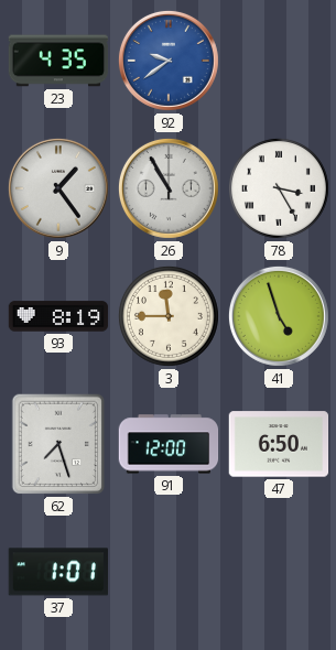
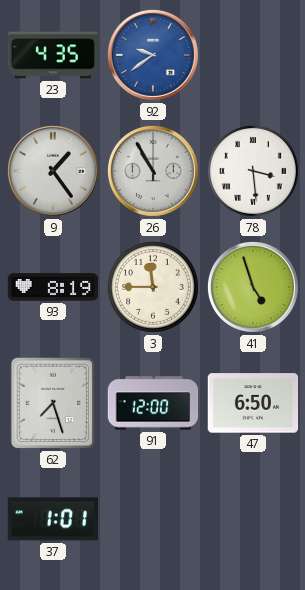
78: 3:25 -> 3:29
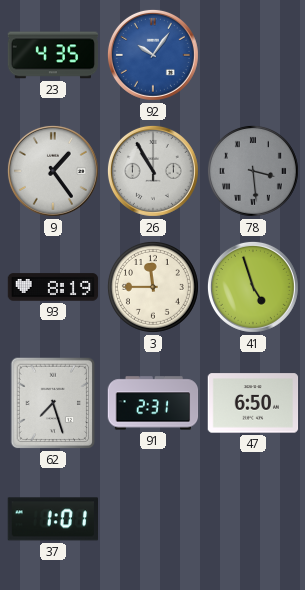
92: 9:39 -> 10:06
78 dial: white -> grey
91: 12:00 -> 2:31
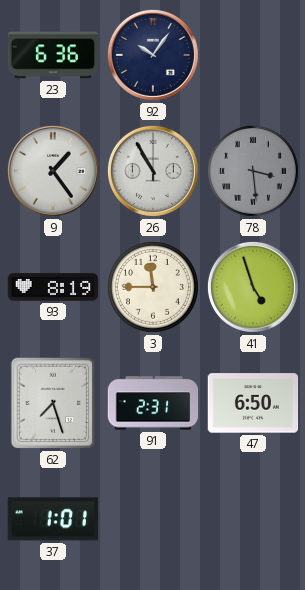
23: 4:35 -> 6:36
92 dial: blue -> navy
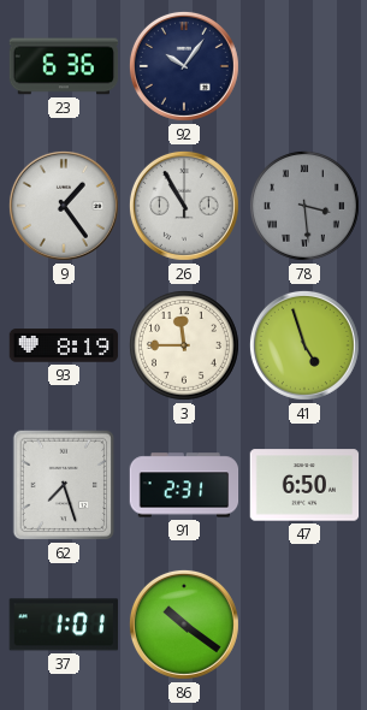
86: none -> 10:21
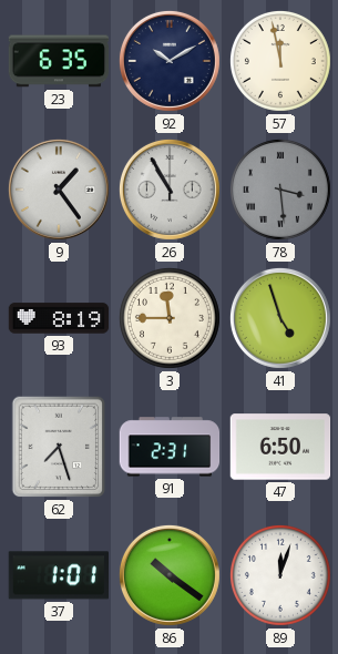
23: 6:36 -> 6:35
92: 10:06 -> 10:10
57: none -> 11:58
89: none -> 12:03
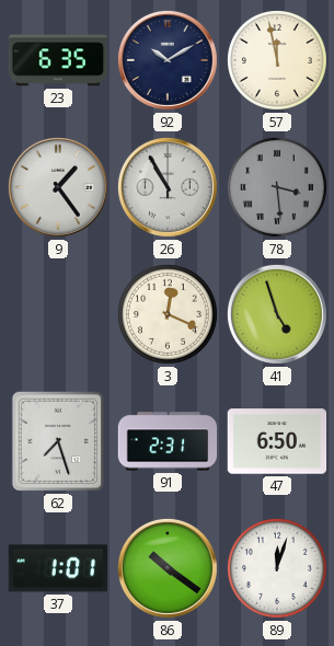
93: 8:19 -> none
3: 11:45 -> 12:19
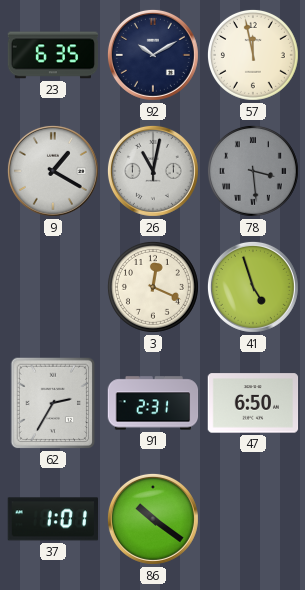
9: 1:24 -> 1:20
26: 10:55 -> 11:02
62: 7:27 -> 2:35
89: 12:03 -> none
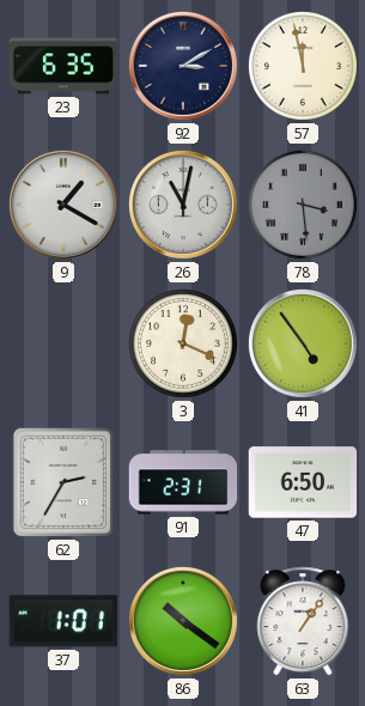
92: 10:10 -> 3:10
41: 4:57 -> 4:54
63: none -> 1:06
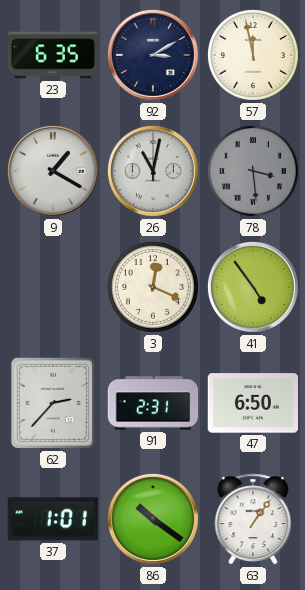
62: 2:35 -> 2:37
